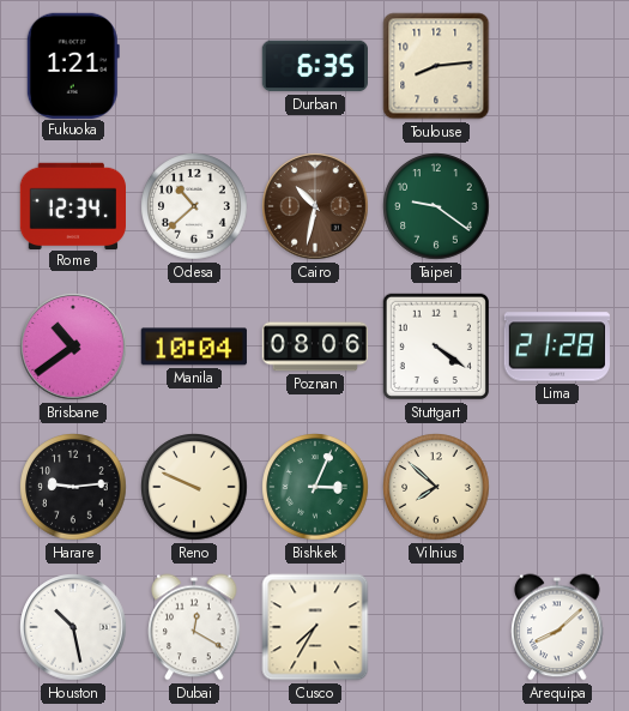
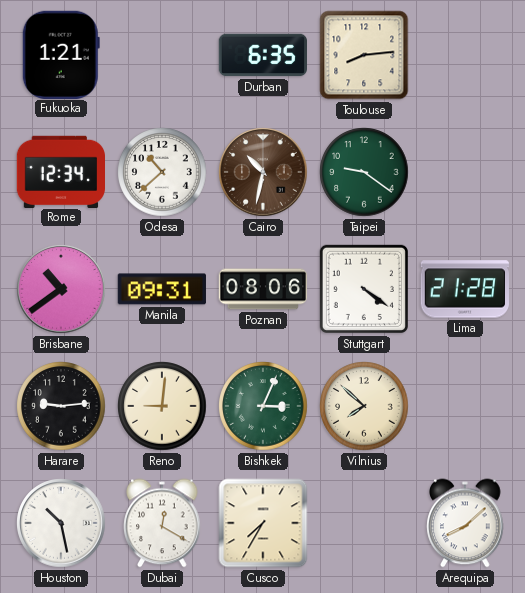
Manila: 10:04 -> 09:31
Reno: 9:49 -> 9:01
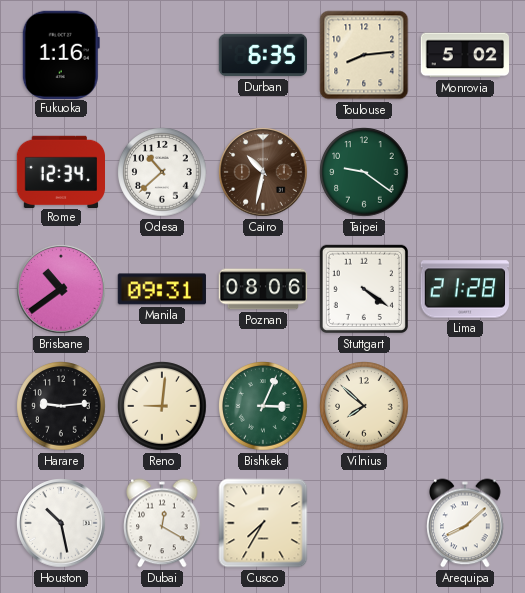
Fukuoka: 1:21 -> 1:16
Monrovia: none -> 5:02
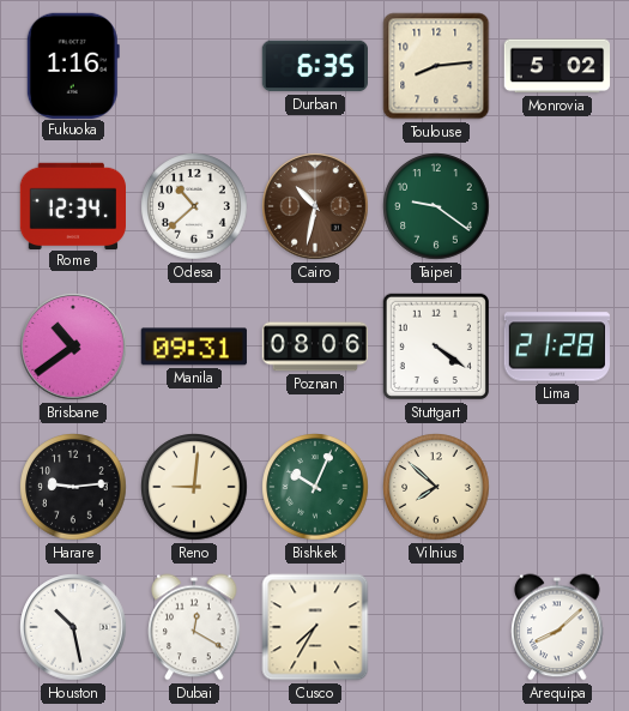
Bishkek: 3:04 -> 10:04
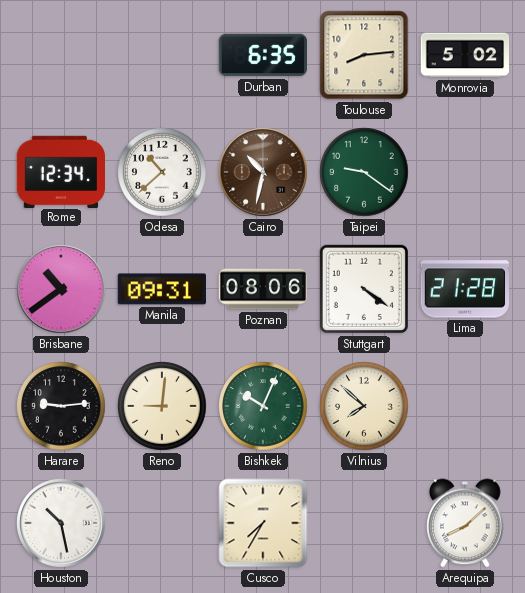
Fukuoka: 1:16 -> none
Dubai: 12:20 -> none
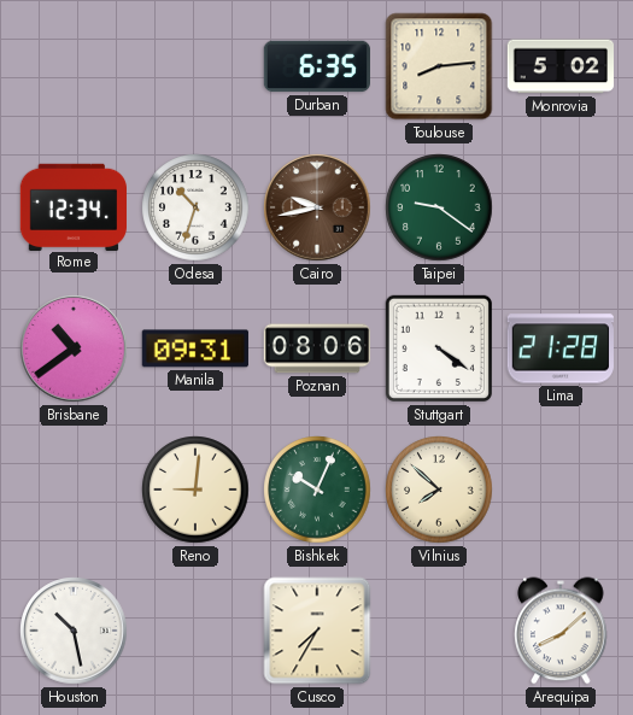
Odesa: 10:38 -> 10:33
Cairo: 10:32 -> 9:43
Harare: 9:14 -> none
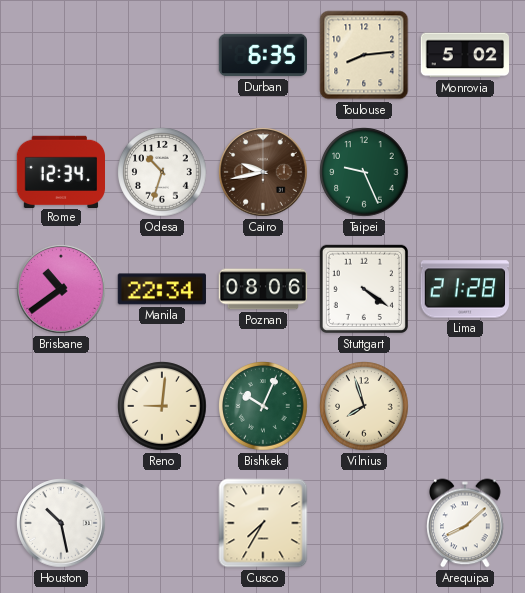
Taipei: 9:21 -> 9:26
Manila: 09:31 -> 22:34
Vilnius: 7:52 -> 7:57
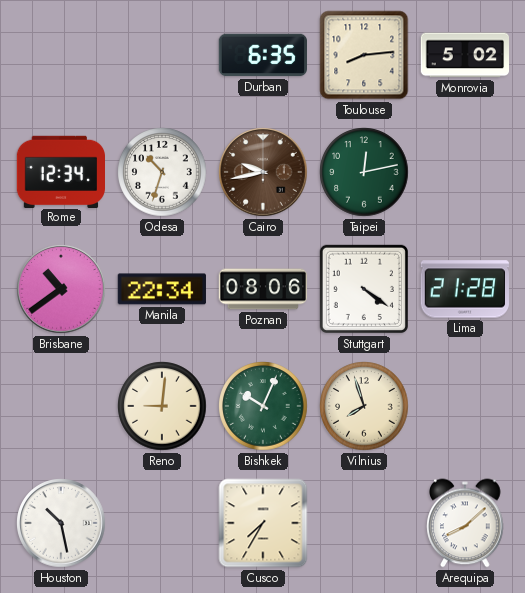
Taipei: 9:26 -> 12:13
